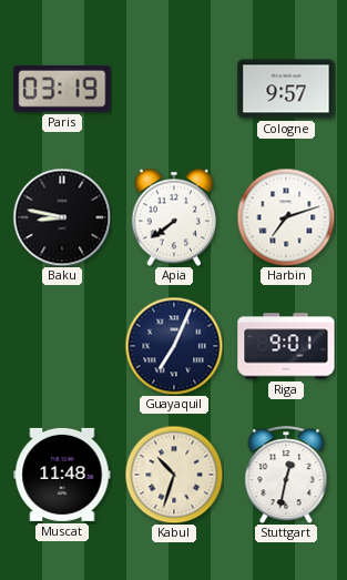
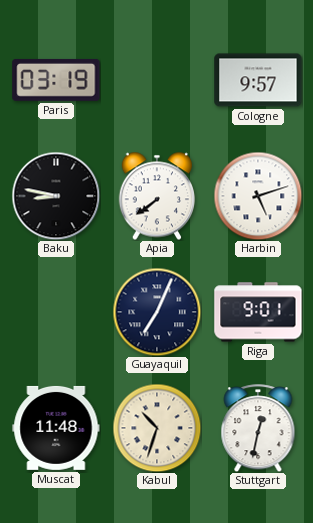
Harbin: 7:12 -> 5:12
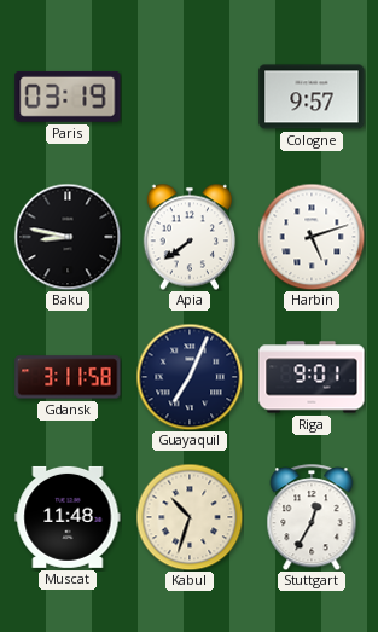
Gdansk: none -> 3:11
Stuttgart: 12:32 -> 12:35
